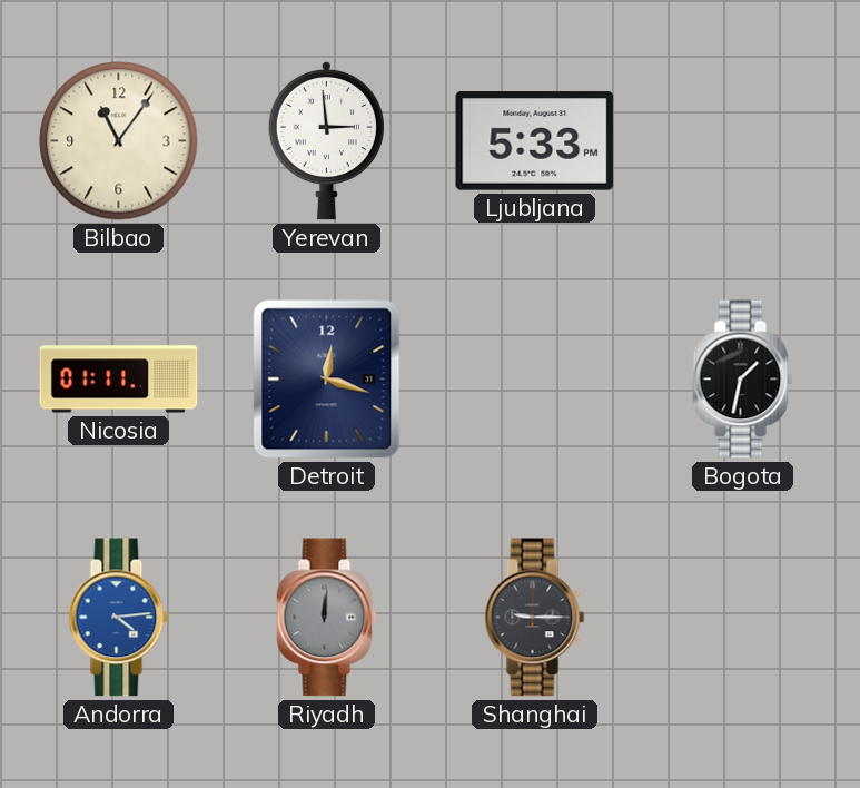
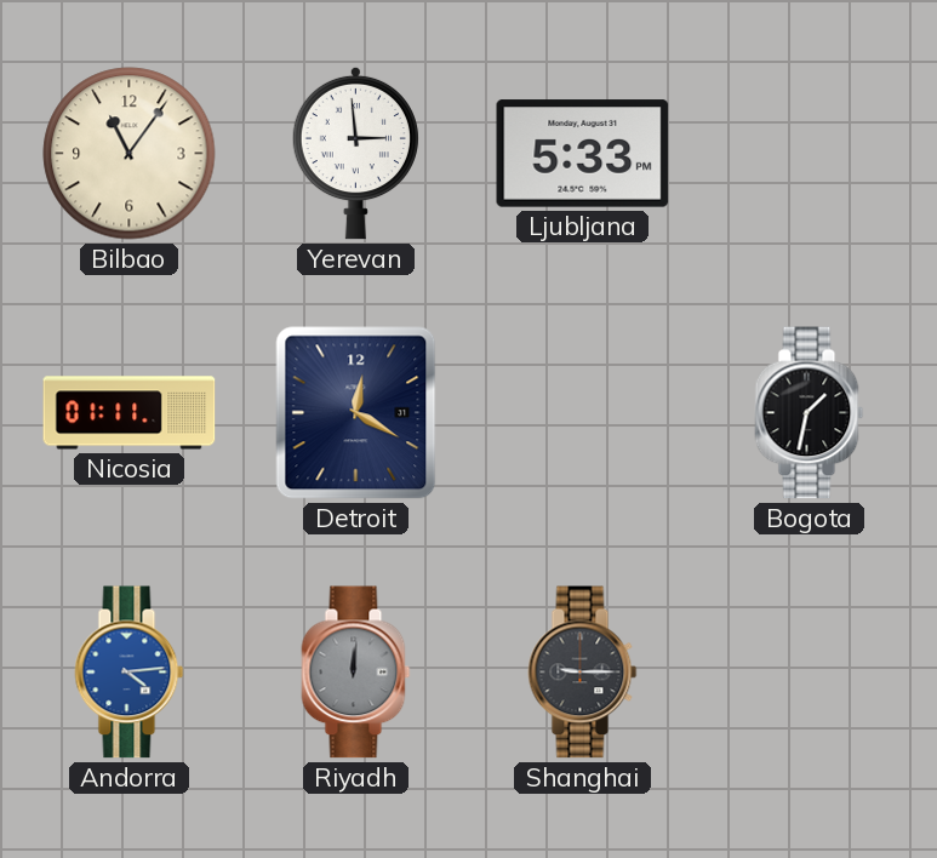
Detroit: 12:18 -> 12:20
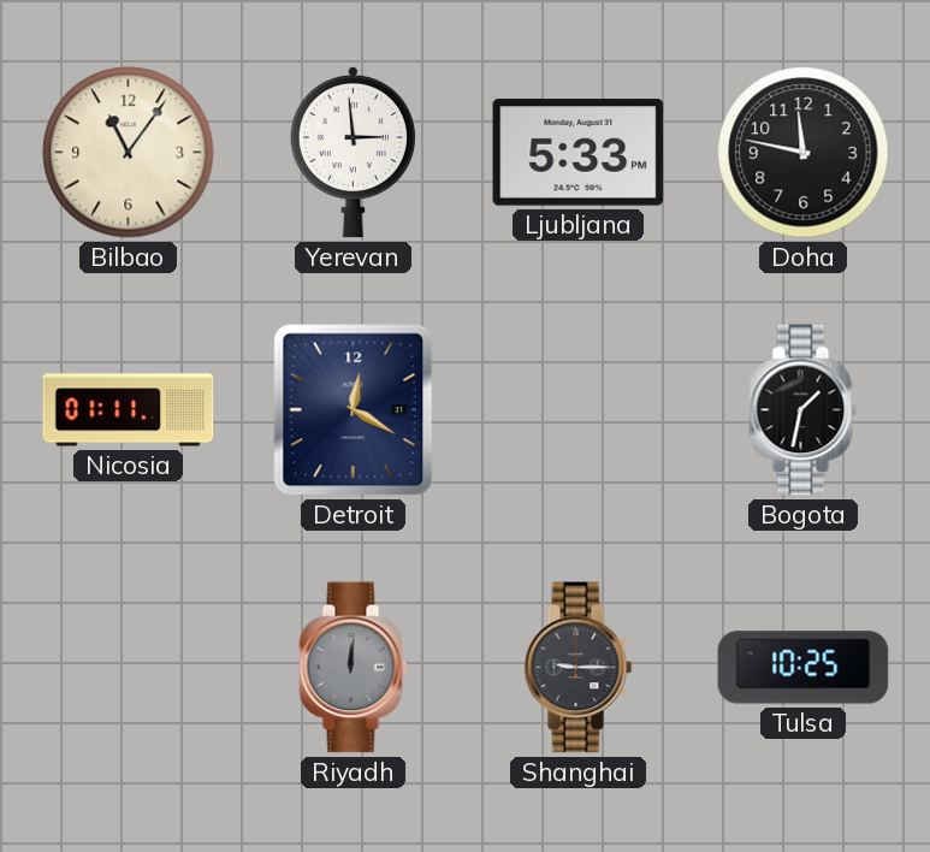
Doha: none -> 11:47
Andorra: 4:14 -> none
Tulsa: none -> 10:25
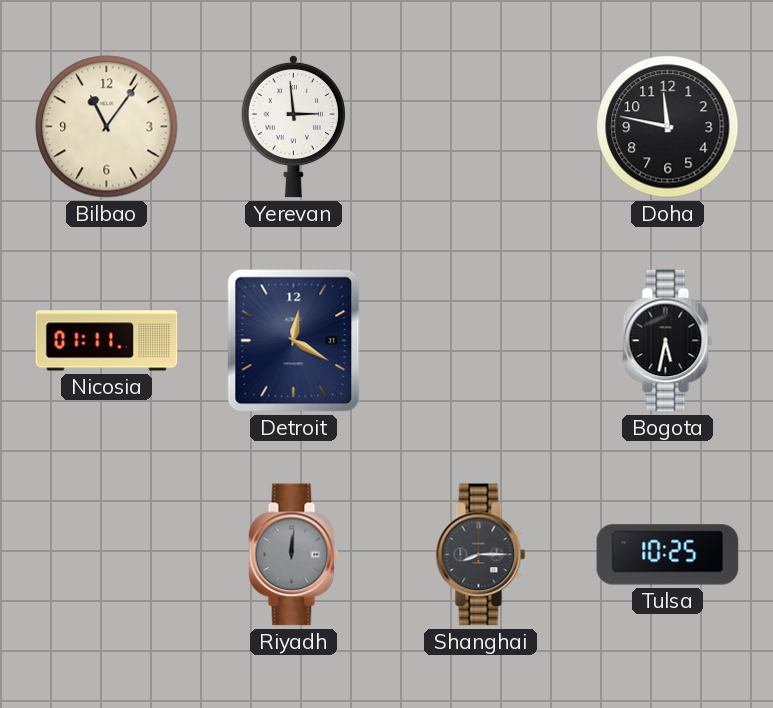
Ljubljana: 5:33 -> none
Bogota: 1:32 -> 5:32
Shanghai: 9:15 -> 8:15
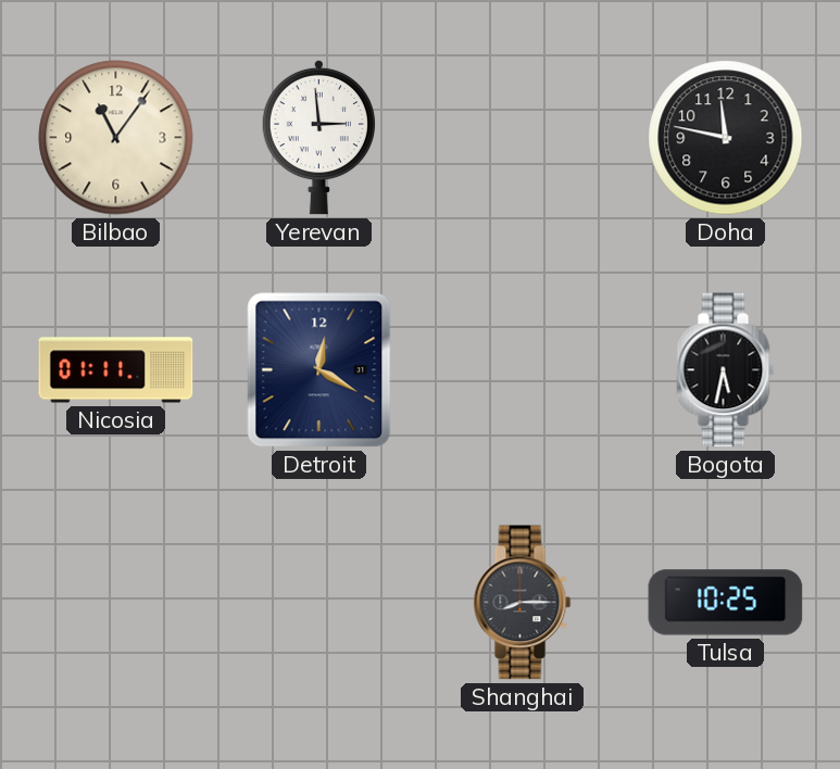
Riyadh: 12:01 -> none
